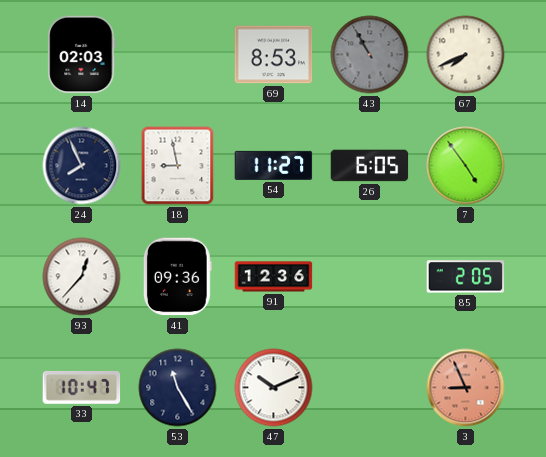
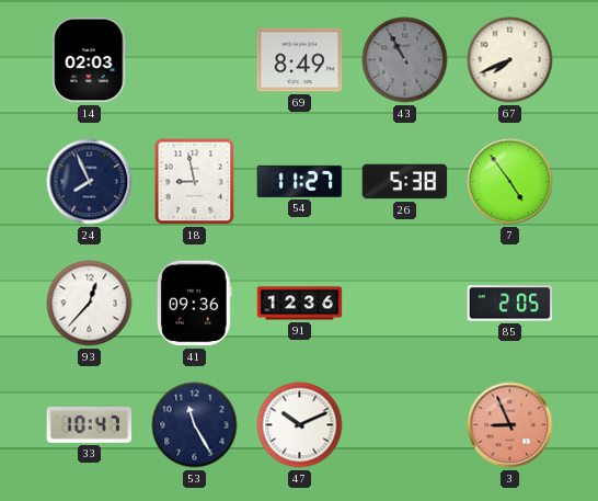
69: 8:53 -> 8:49
26: 6:05 -> 5:38
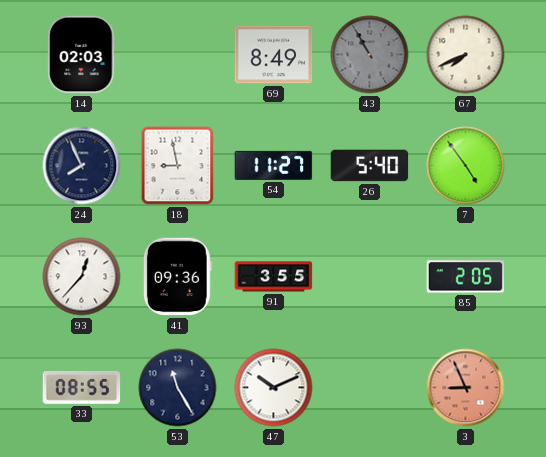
26: 5:38 -> 5:40
91: 12:36 -> 3:55
33: 10:47 -> 08:55
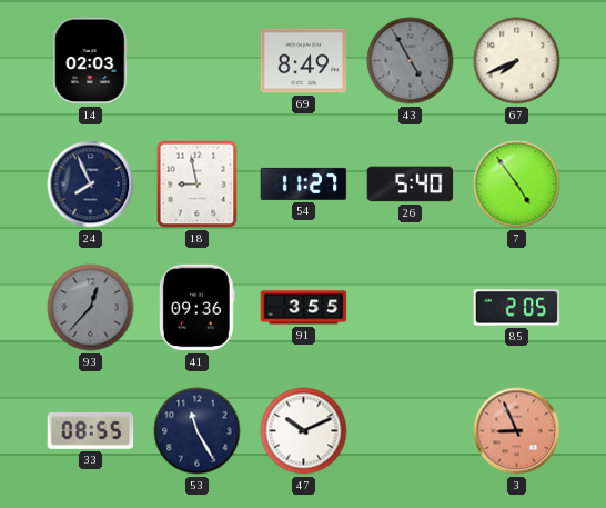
43: 10:55 -> 4:55
93 dial: white -> grey
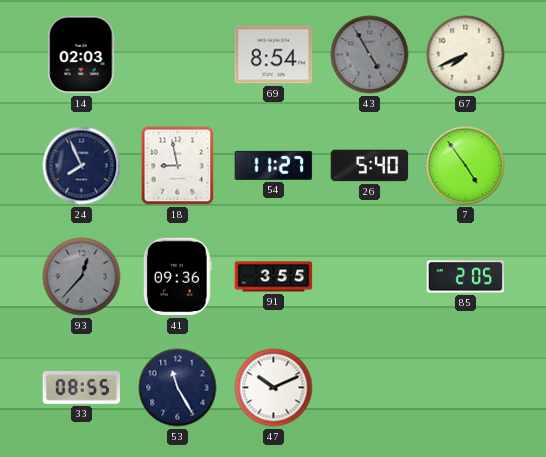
69: 8:49 -> 8:54
3: 8:56 -> none
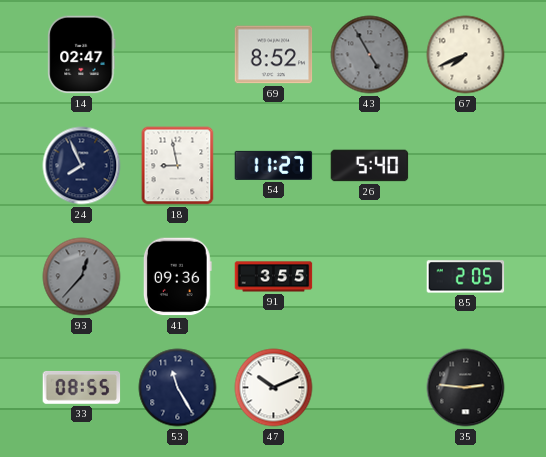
14: 02:03 -> 02:47
69: 8:54 -> 8:52
7: 4:54 -> none
35: none -> 2:46
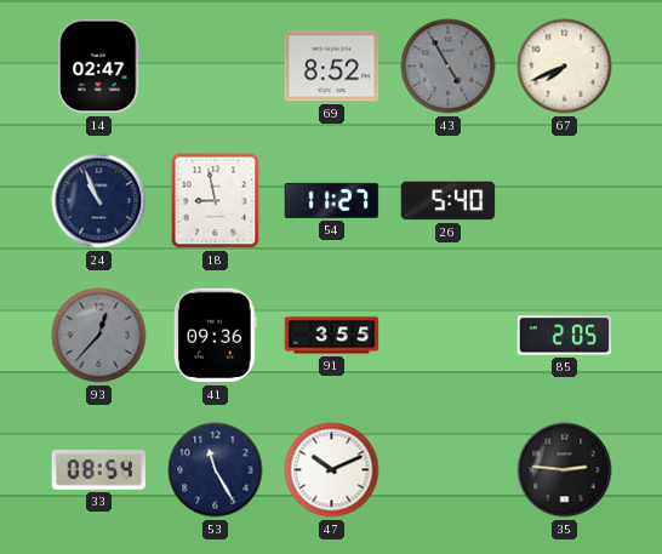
24: 7:56 -> 10:56
33: 08:55 -> 08:54
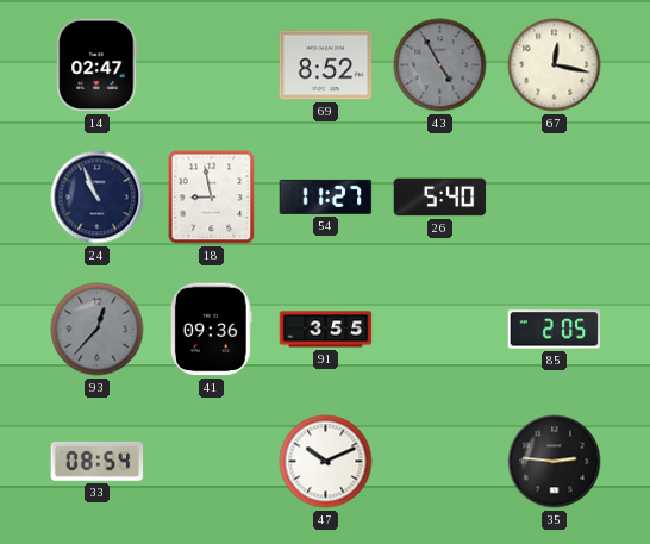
67: 7:41 -> 12:17
53: 11:25 -> none
